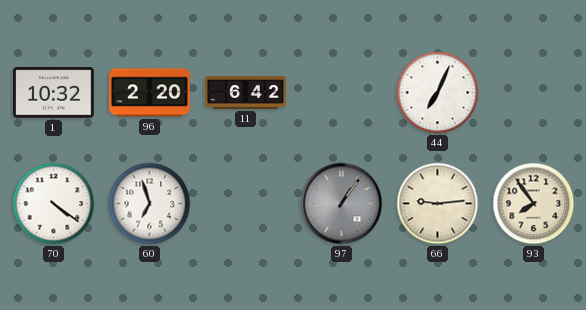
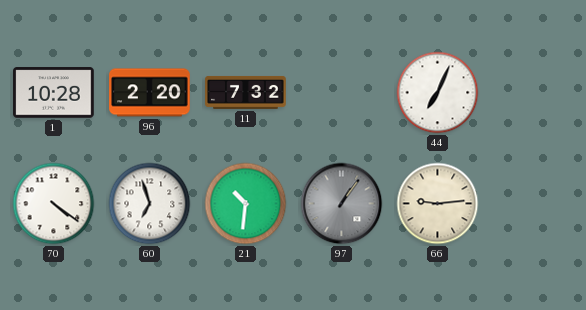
1: 10:32 -> 10:28
11: 6:42 -> 7:32
21: none -> 10:31
93: 7:54 -> none
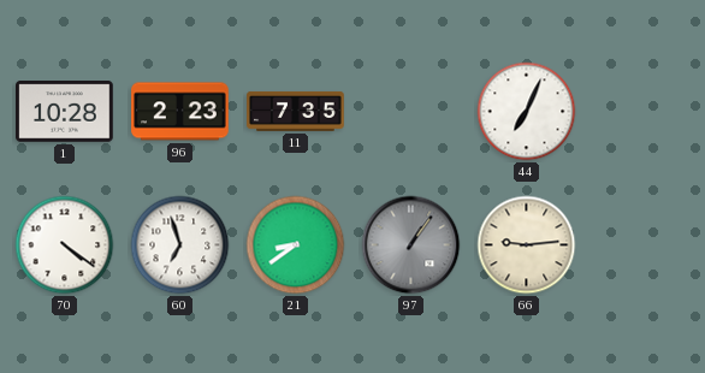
96: 2:20 -> 2:23
11: 7:32 -> 7:35
21: 10:31 -> 8:39
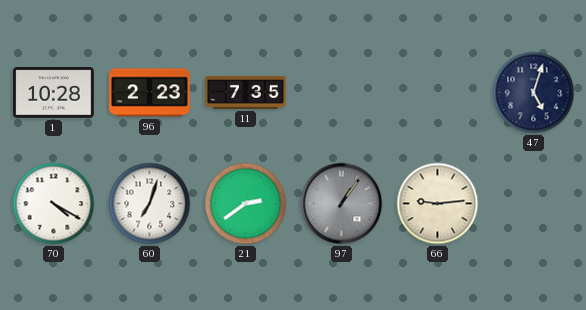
44: 7:04 -> none
47: none -> 5:03
70: 4:21 -> 4:20
60: 6:57 -> 7:03
21: 8:39 -> 2:39
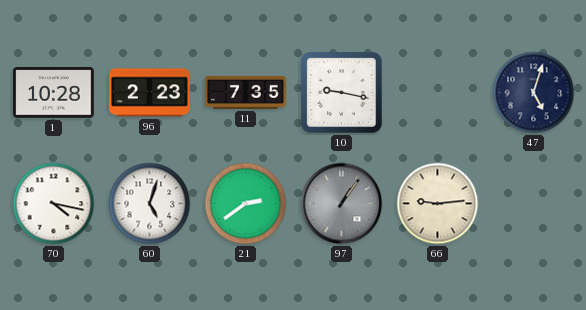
10: none -> 9:17
70: 4:20 -> 4:17
60: 7:03 -> 5:03
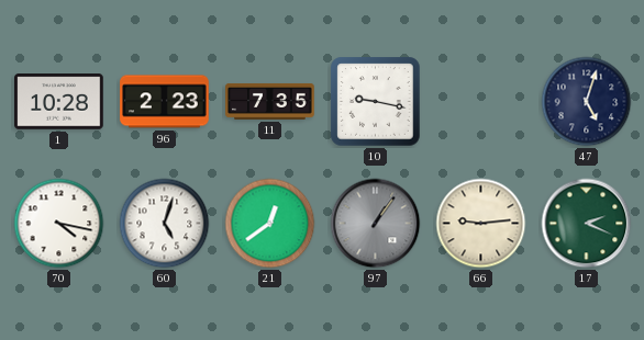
21: 2:39 -> 12:39
17: none -> 2:19
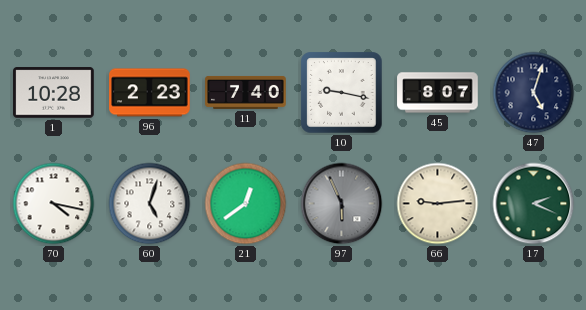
11: 7:35 -> 7:40
45: none -> 8:07
97: 1:06 -> 5:56
